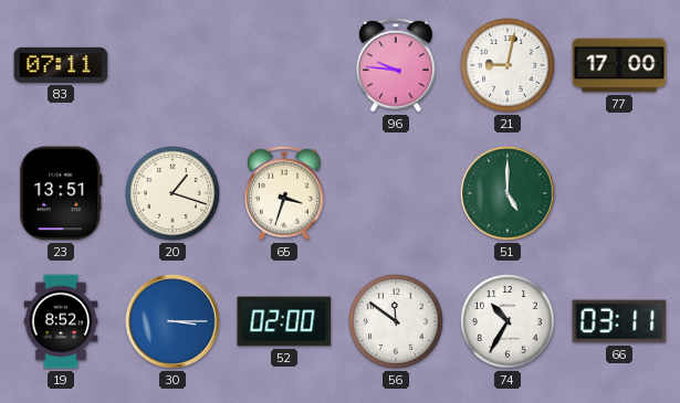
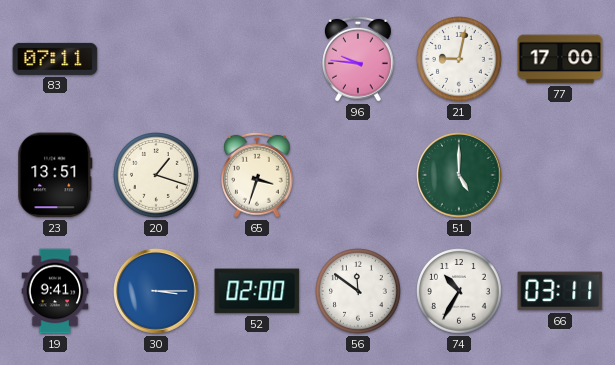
19: 8:52 -> 9:41
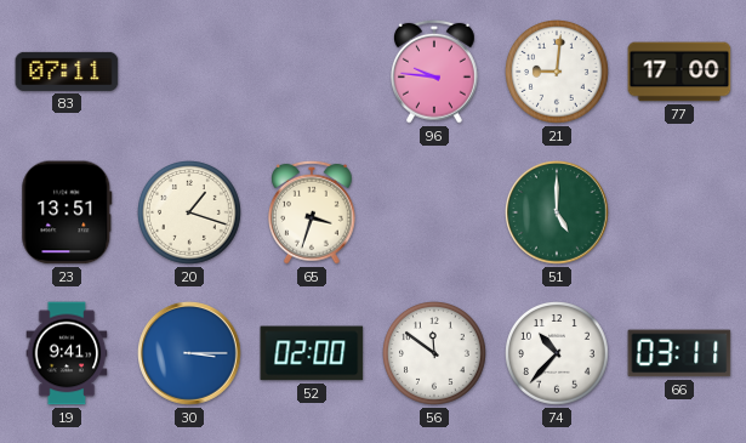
21: 9:02 -> 9:01
74: 10:35 -> 10:37
